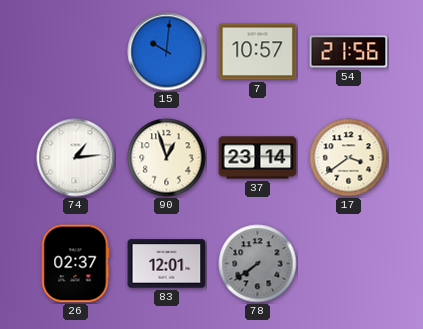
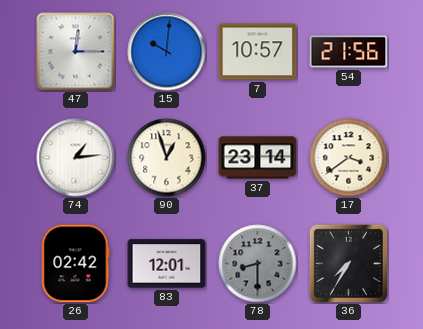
47: none -> 12:15
26: 02:37 -> 02:42
78: 7:39 -> 8:30
36: none -> 7:35
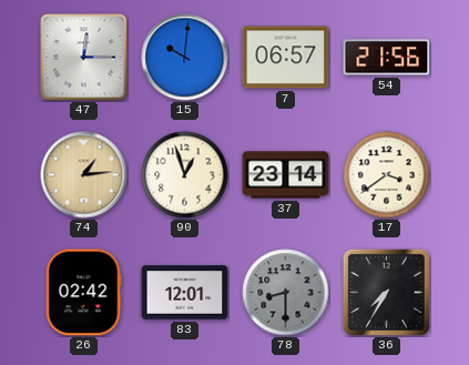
7: 10:57 -> 06:57
74 dial: white -> champagne
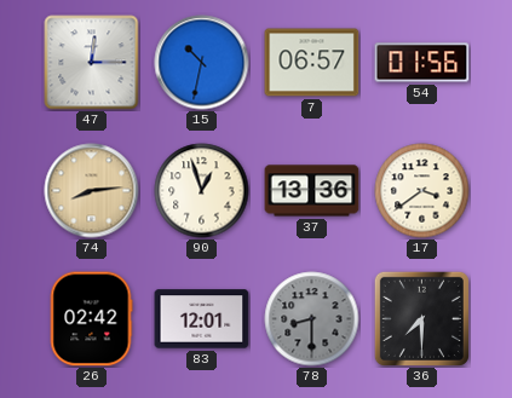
15: 10:01 -> 10:32
54: 21:56 -> 01:56
74: 1:14 -> 8:14
37: 23:14 -> 13:36
36: 7:35 -> 7:30
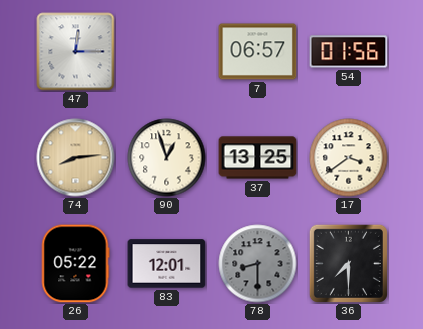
15: 10:32 -> none
37: 13:36 -> 13:25
26: 02:42 -> 05:22
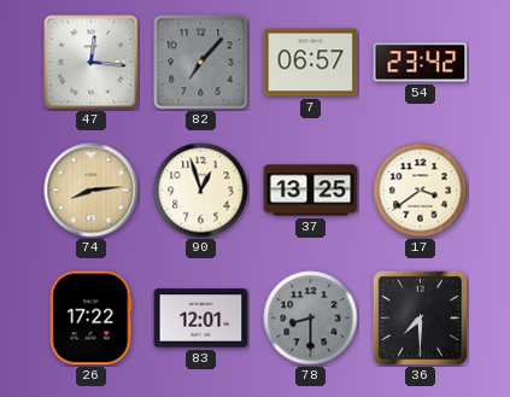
47: 12:15 -> 12:16
82: none -> 7:07
54: 01:56 -> 23:42
26: 05:22 -> 17:22
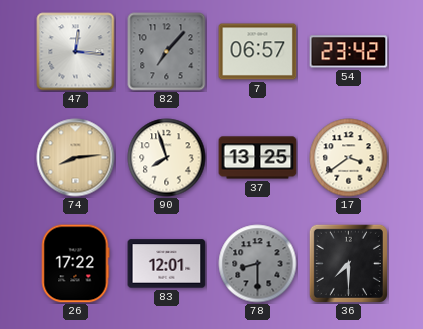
90: 12:57 -> 7:57
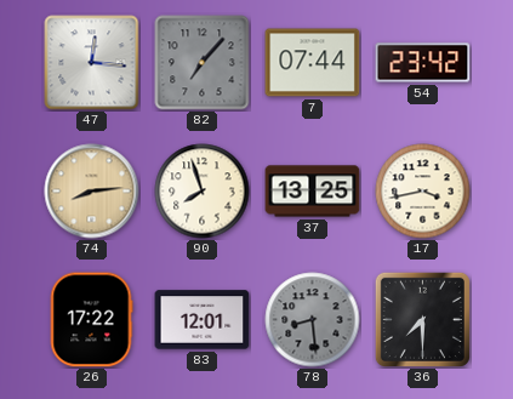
7: 06:57 -> 07:44
17: 3:39 -> 3:43
78: 8:30 -> 8:29
